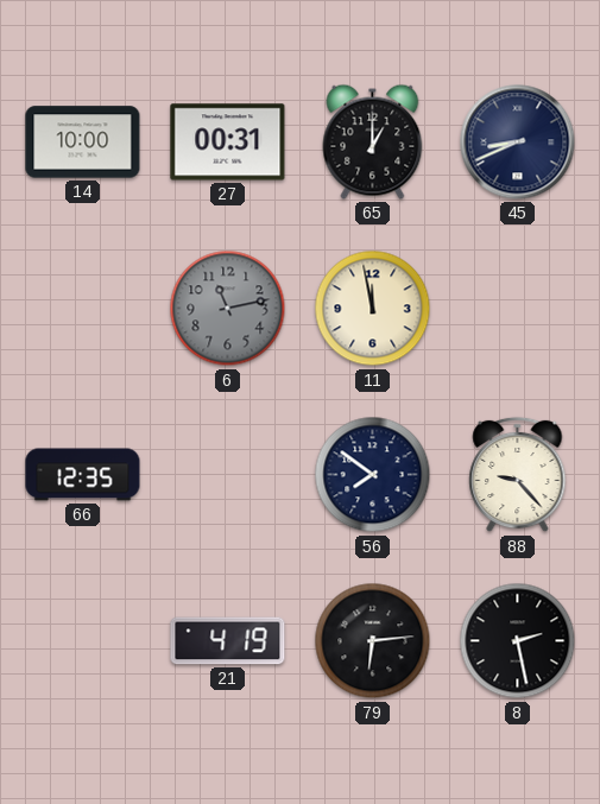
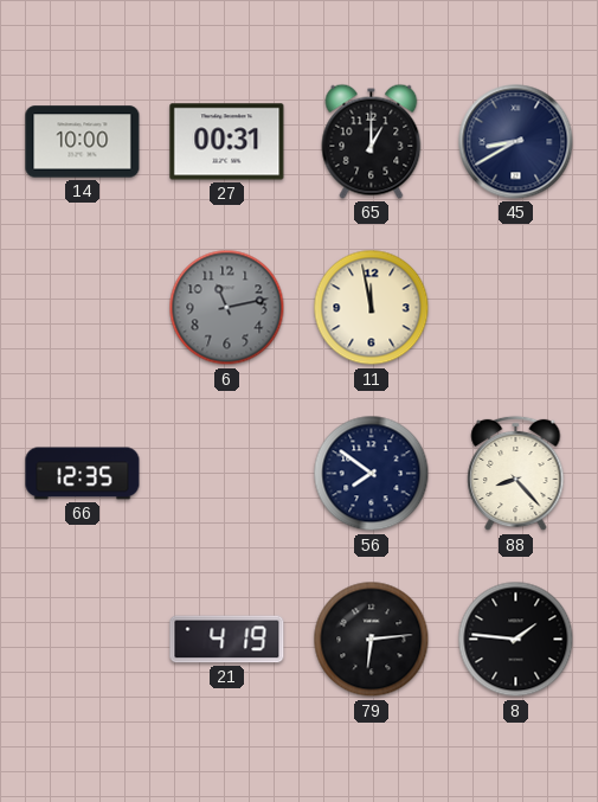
45: 8:41 -> 8:40
88: 9:23 -> 8:23
8: 2:28 -> 1:46
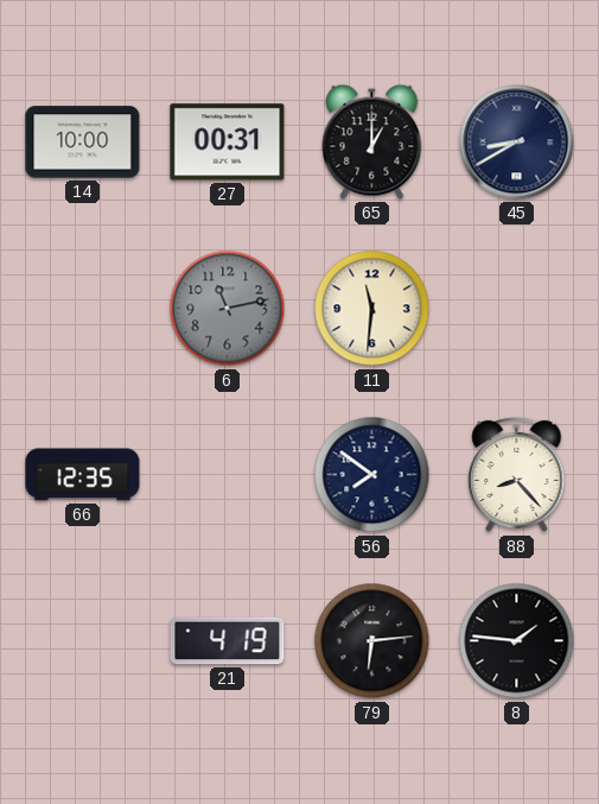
11: 11:58 -> 11:31
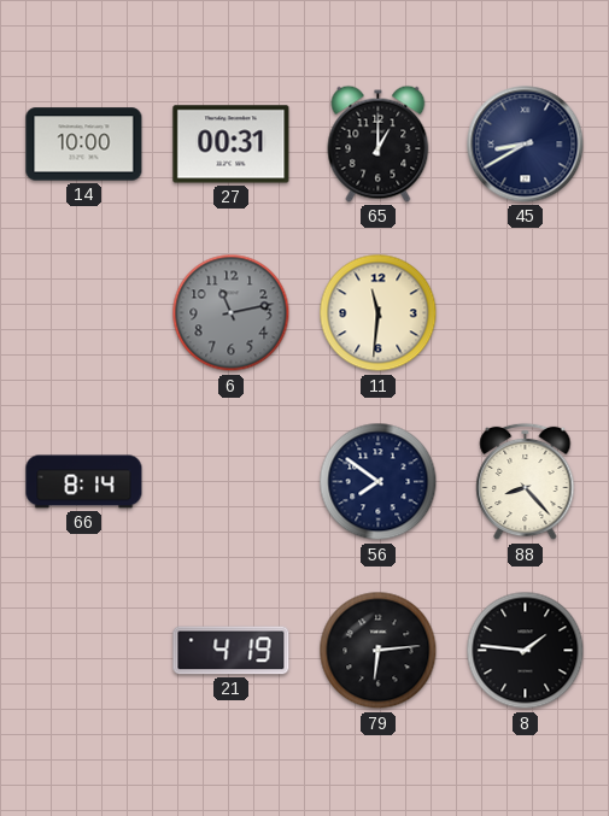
66: 12:35 -> 8:14
